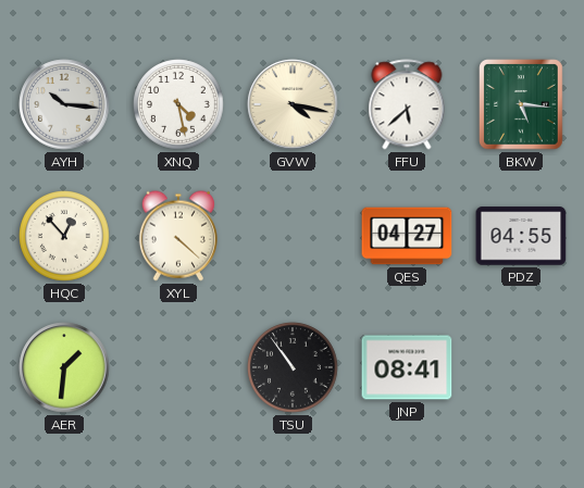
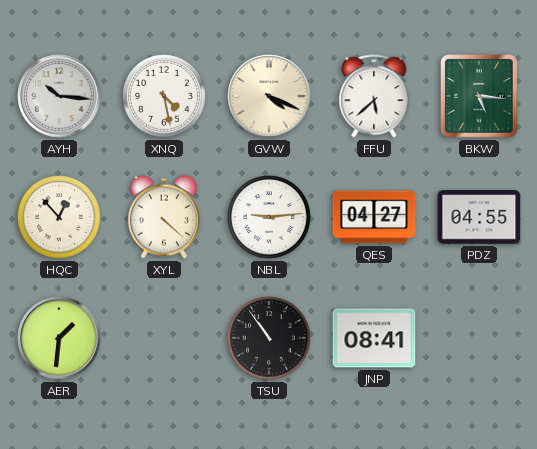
GVW: 4:17 -> 4:19
NBL: none -> 9:14
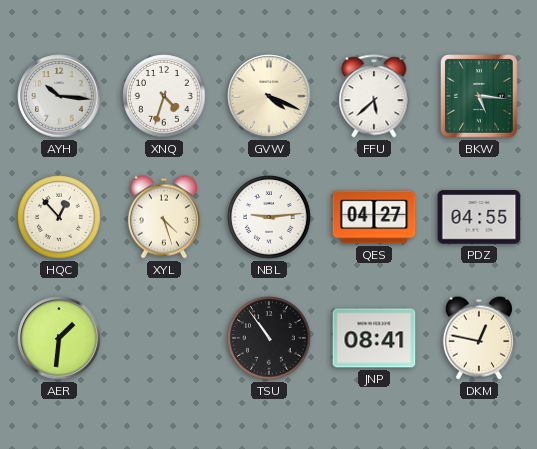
XNQ: 4:28 -> 4:33
XYL: 4:22 -> 4:27
DKM: none -> 12:47
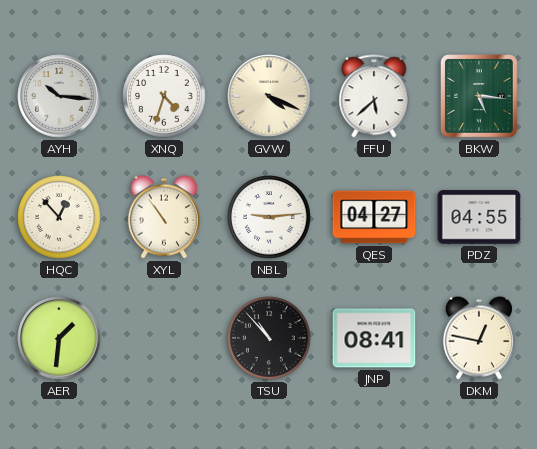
XYL: 4:27 -> 10:54
TSU: 10:54 -> 10:53
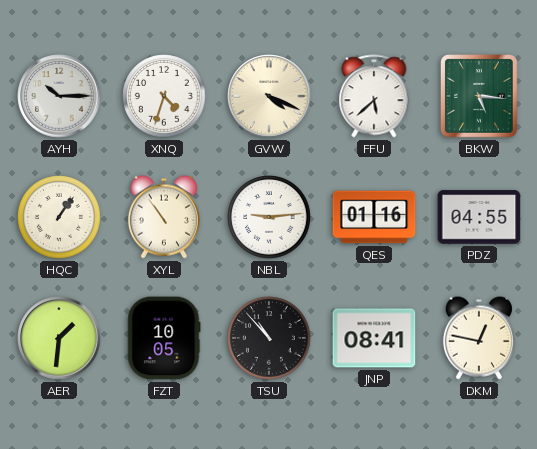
AYH: 10:16 -> 10:15
HQC: 12:53 -> 1:06
QES: 04:27 -> 01:16
FZT: none -> 10:05
